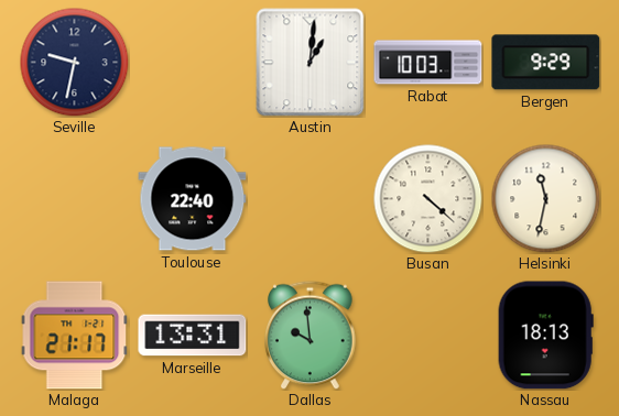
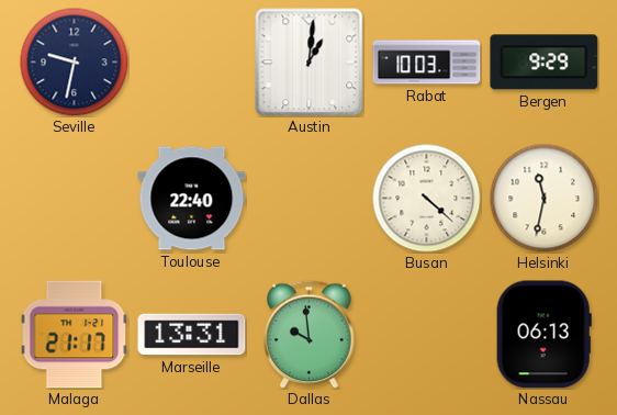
Nassau: 18:13 -> 06:13
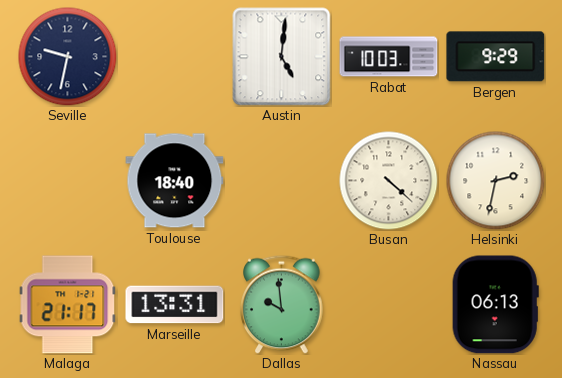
Austin: 1:01 -> 5:01
Toulouse: 22:40 -> 18:40
Helsinki: 11:32 -> 2:32
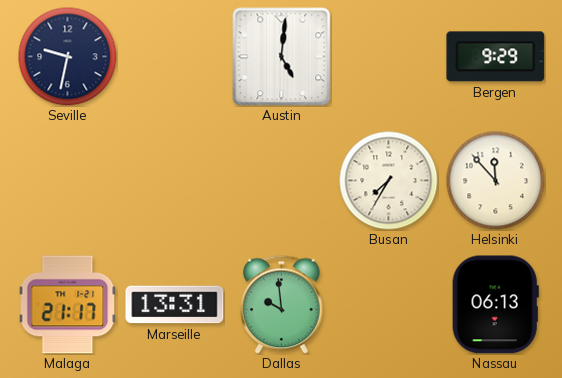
Rabat: 10:03 -> none
Toulouse: 18:40 -> none
Busan: 4:22 -> 7:35
Helsinki: 2:32 -> 11:53
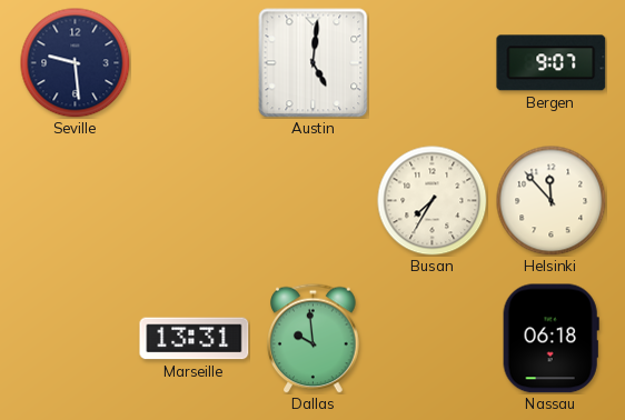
Seville: 9:32 -> 9:29
Bergen: 9:29 -> 9:07
Malaga: 21:17 -> none
Nassau: 06:13 -> 06:18
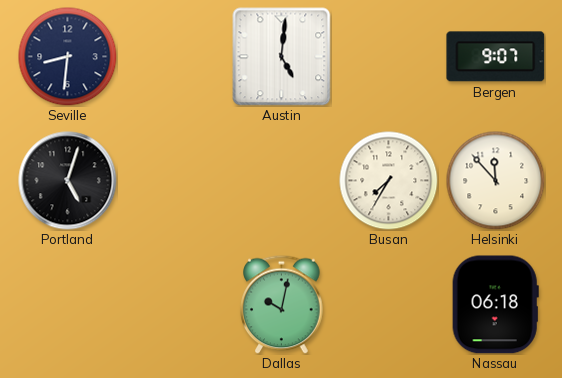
Seville: 9:29 -> 8:31
Portland: none -> 5:03
Marseille: 13:31 -> none
Dallas: 9:59 -> 10:02
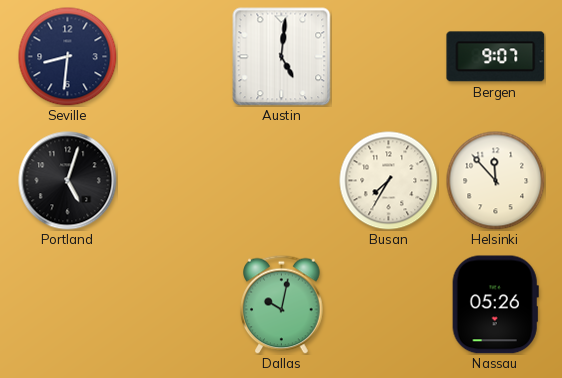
Nassau: 06:18 -> 05:26
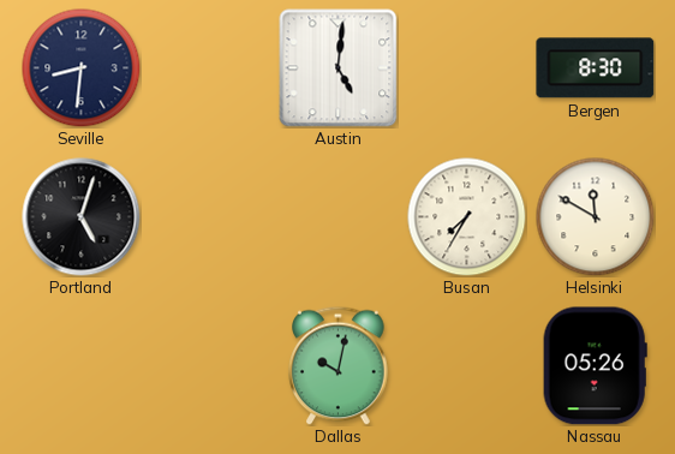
Bergen: 9:07 -> 8:30
Helsinki: 11:53 -> 11:50
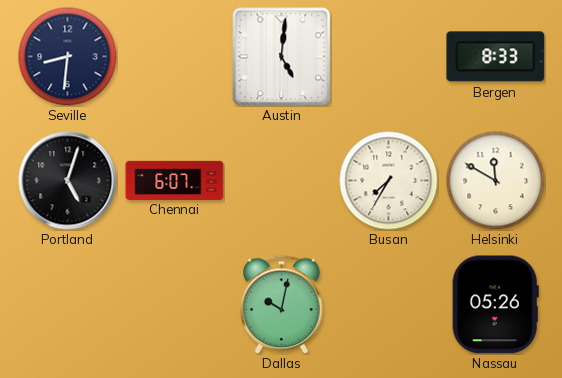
Bergen: 8:30 -> 8:33
Chennai: none -> 6:07
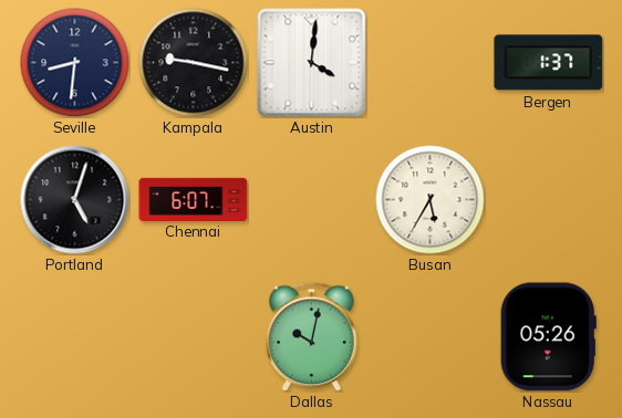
Kampala: none -> 9:17
Austin: 5:01 -> 4:01
Bergen: 8:33 -> 1:37
Busan: 7:35 -> 5:35
Helsinki: 11:50 -> none
